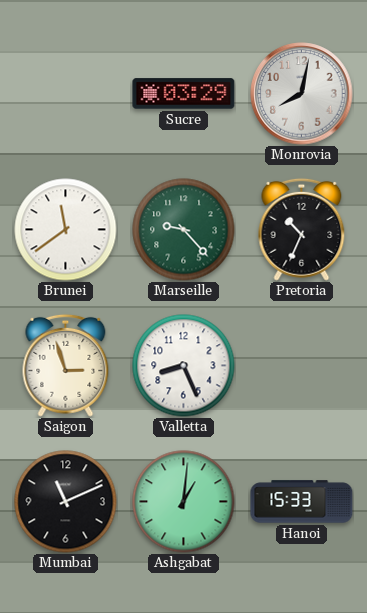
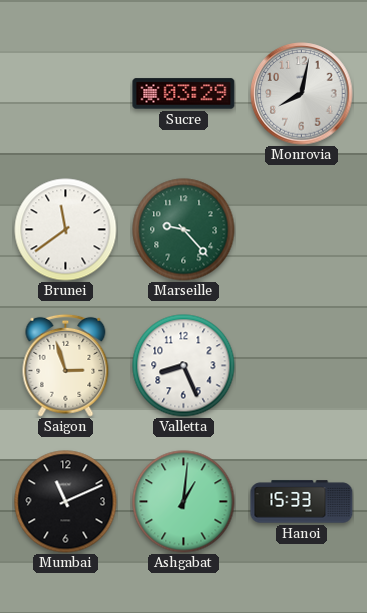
Pretoria: 10:34 -> none
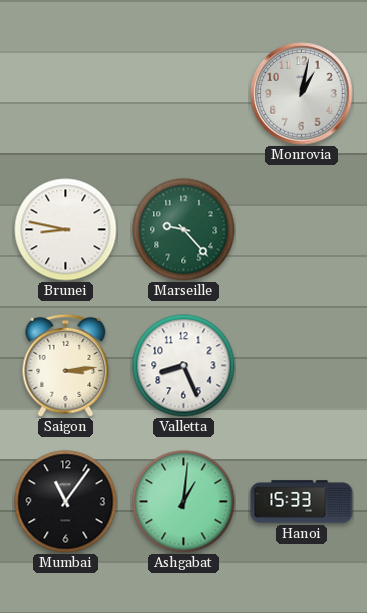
Sucre: 03:29 -> none
Monrovia: 8:02 -> 1:02
Brunei: 11:39 -> 8:47
Saigon: 2:57 -> 3:14
Mumbai: 11:11 -> 11:06
